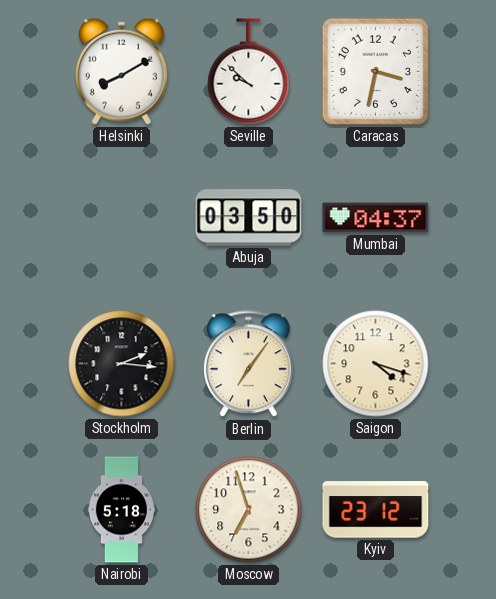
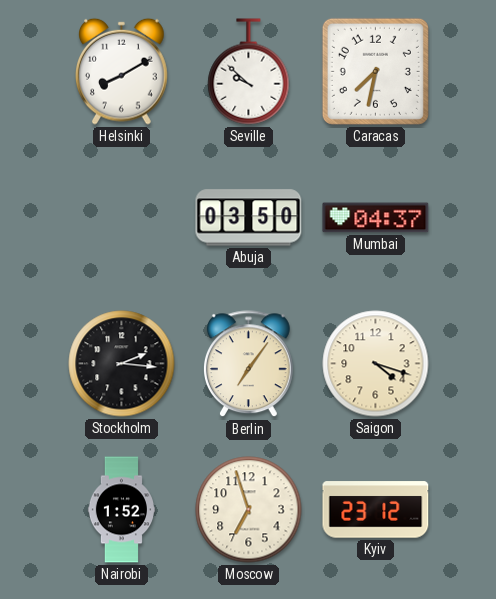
Caracas: 3:32 -> 7:32
Nairobi: 5:18 -> 1:52
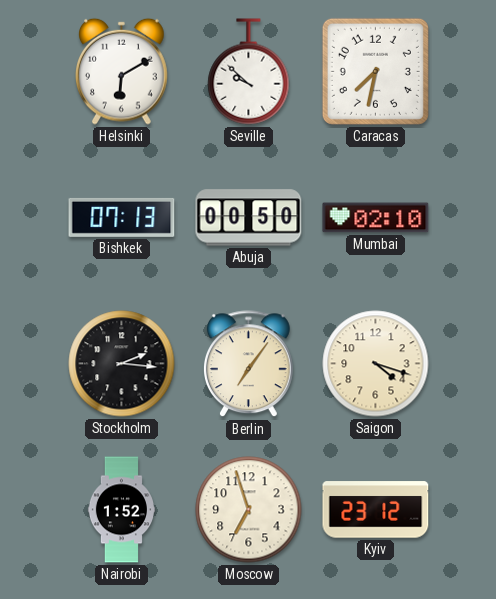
Helsinki: 8:10 -> 6:10
Bishkek: none -> 07:13
Abuja: 03:50 -> 00:50
Mumbai: 04:37 -> 02:10
